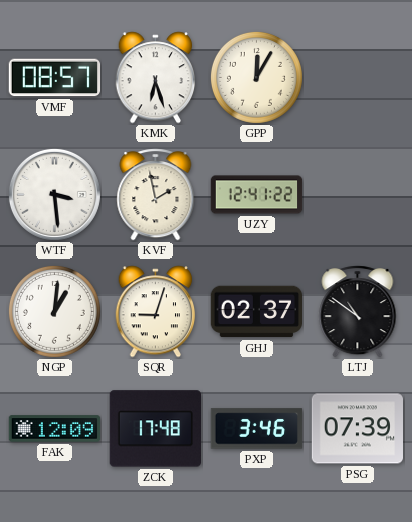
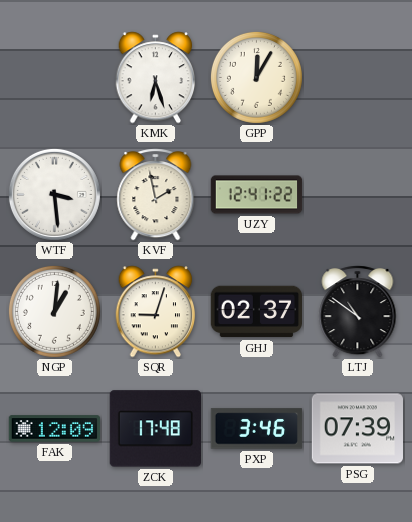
VMF: 08:57 -> none
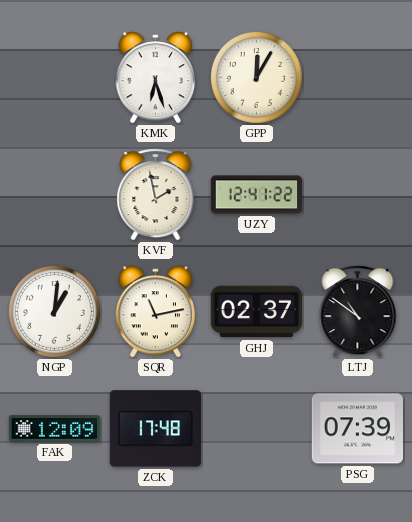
WTF: 3:29 -> none
SQR: 9:03 -> 11:13
PXP: 3:46 -> none
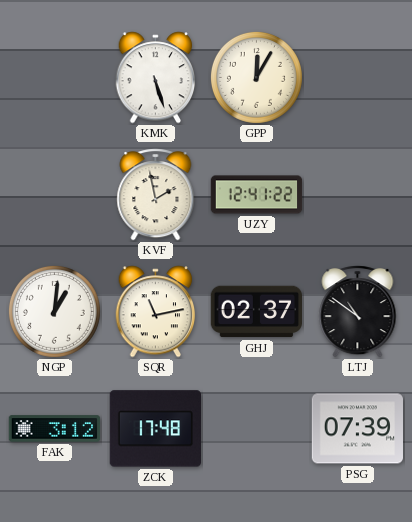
KMK: 6:27 -> 5:27
FAK: 12:09 -> 3:12
